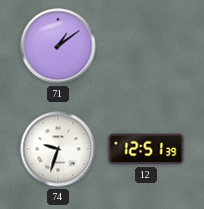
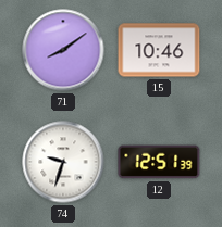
71: 1:09 -> 8:09
15: none -> 10:46
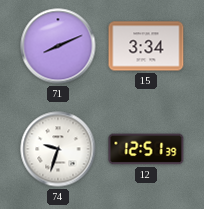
71: 8:09 -> 8:11
15: 10:46 -> 3:34
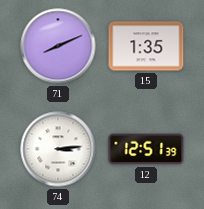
15: 3:34 -> 1:35
74: 9:33 -> 3:14
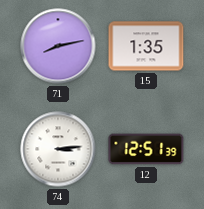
71: 8:11 -> 8:13
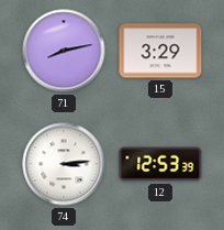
15: 1:35 -> 3:29
12: 12:51 -> 12:53
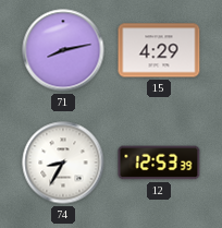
15: 3:29 -> 4:29
74: 3:14 -> 8:35
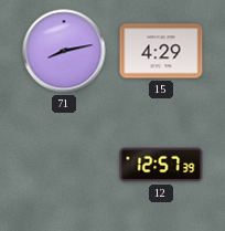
74: 8:35 -> none
12: 12:53 -> 12:57
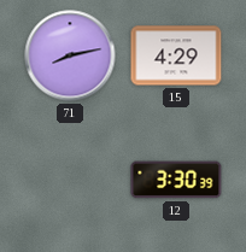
12: 12:57 -> 3:30
